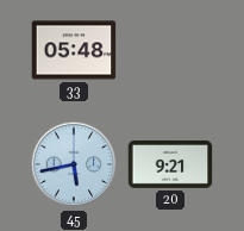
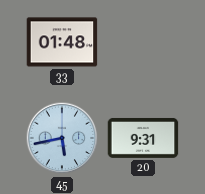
33: 05:48 -> 01:48
20: 9:21 -> 9:31
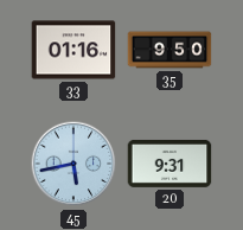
33: 01:48 -> 01:16
35: none -> 9:50
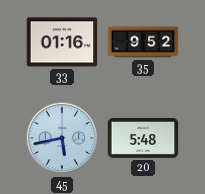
35: 9:50 -> 9:52
20: 9:31 -> 5:48
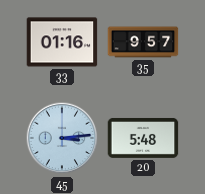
35: 9:52 -> 9:57
45: 5:43 -> 3:14
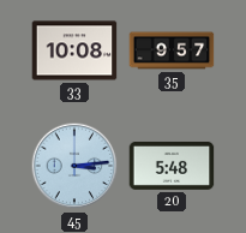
33: 01:16 -> 10:08
